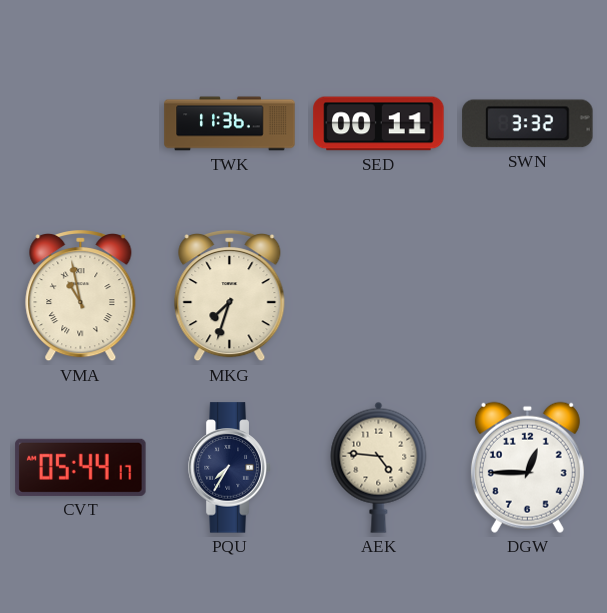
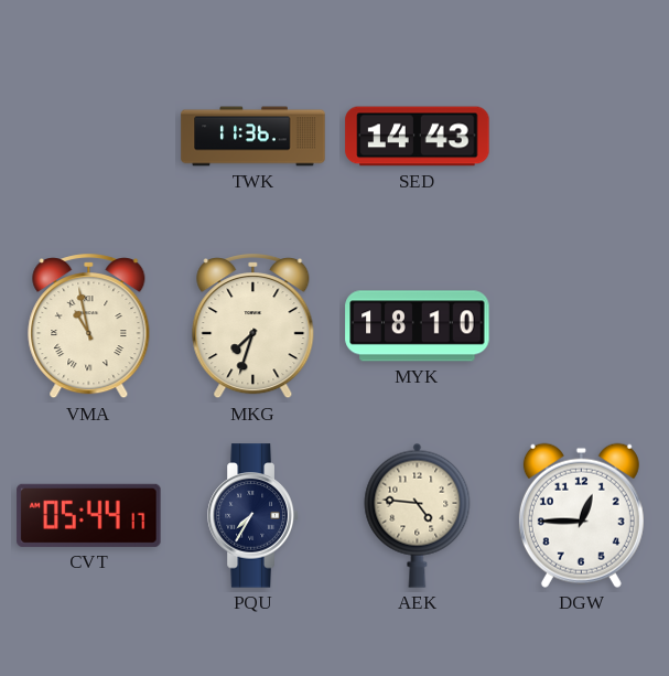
SED: 00:11 -> 14:43
SWN: 3:32 -> none
MYK: none -> 18:10
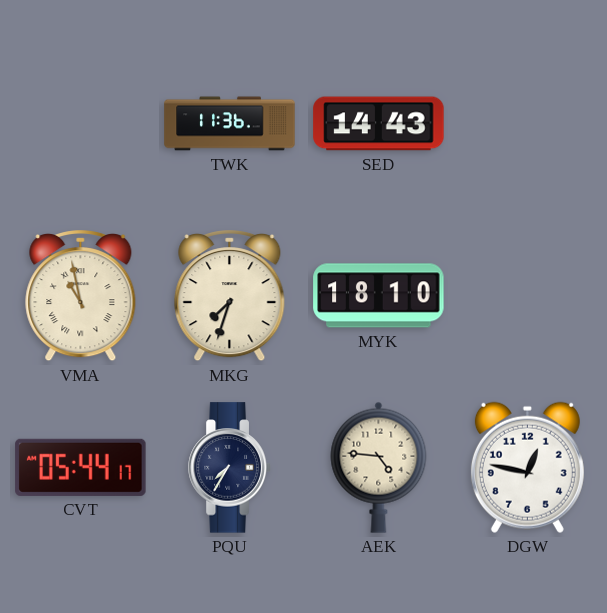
DGW: 12:45 -> 12:47
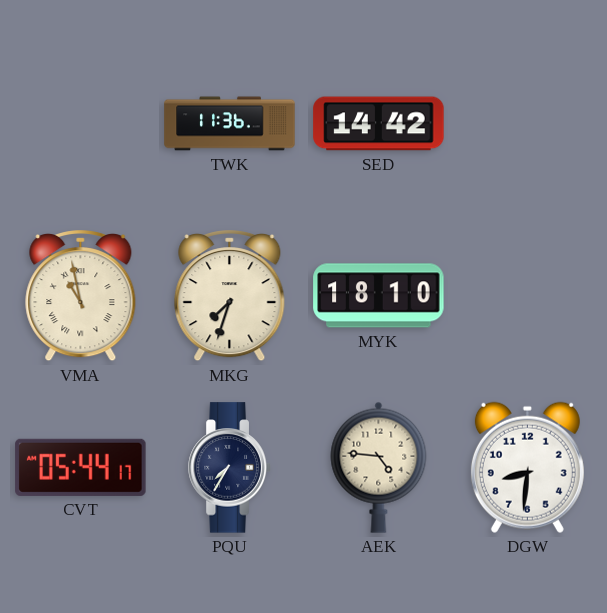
SED: 14:43 -> 14:42
DGW: 12:47 -> 8:31
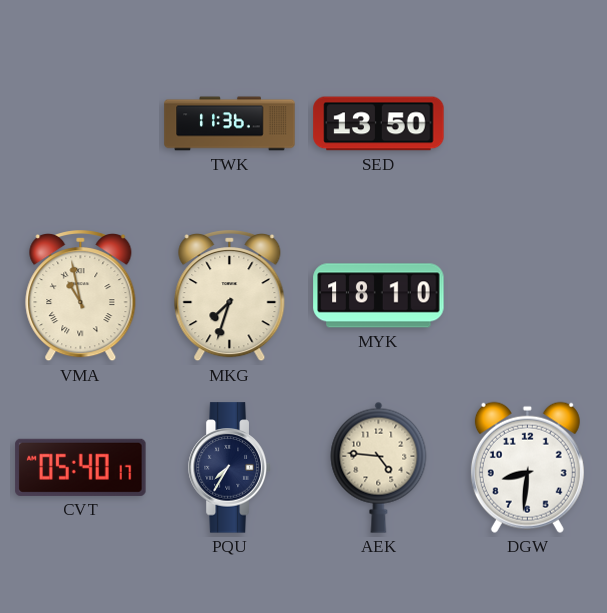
SED: 14:42 -> 13:50
CVT: 05:44 -> 05:40
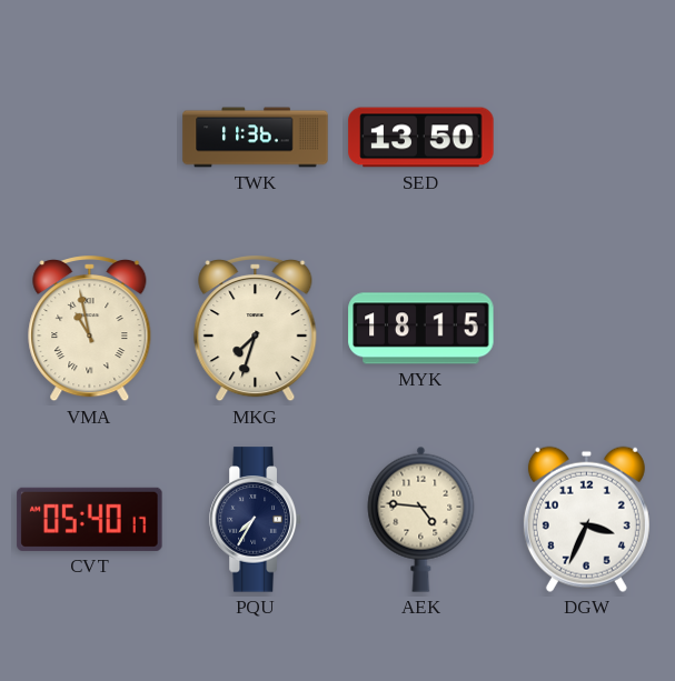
MYK: 18:10 -> 18:15
DGW: 8:31 -> 3:34
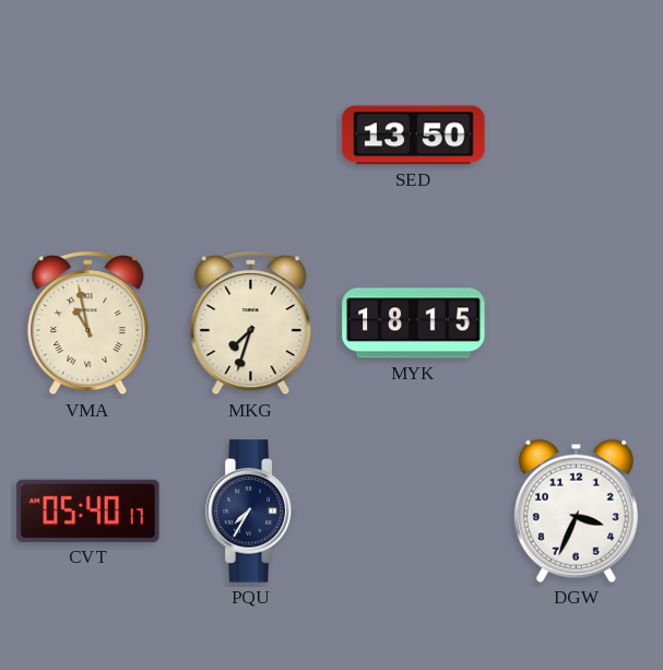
TWK: 11:36 -> none
AEK: 4:46 -> none
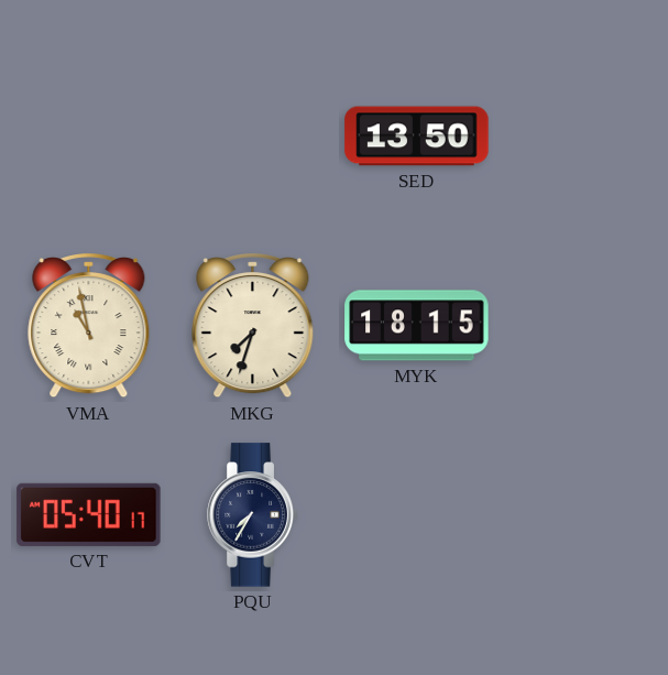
DGW: 3:34 -> none
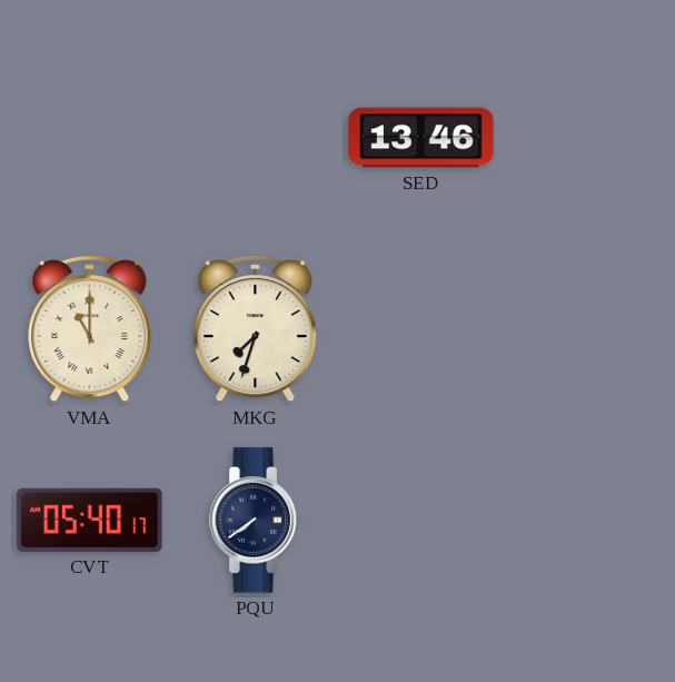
SED: 13:50 -> 13:46
VMA: 10:58 -> 11:00
MYK: 18:15 -> none
PQU: 7:35 -> 7:39
